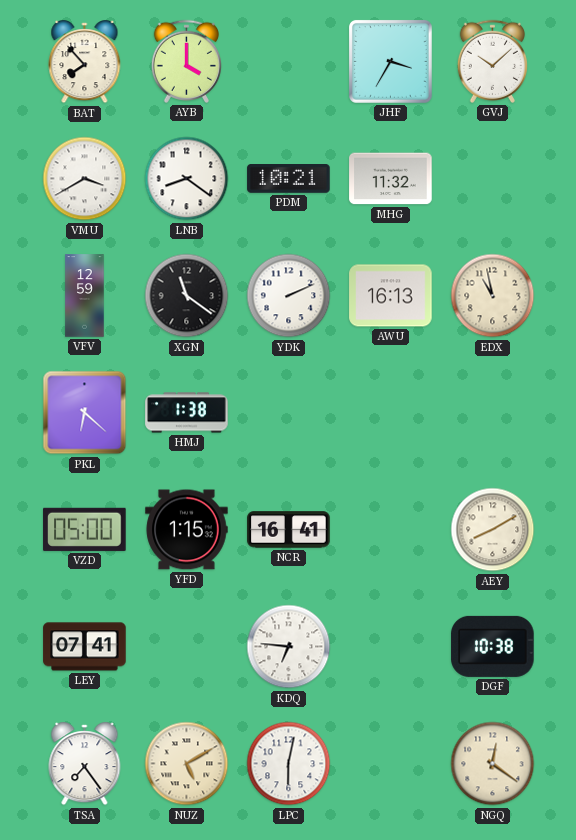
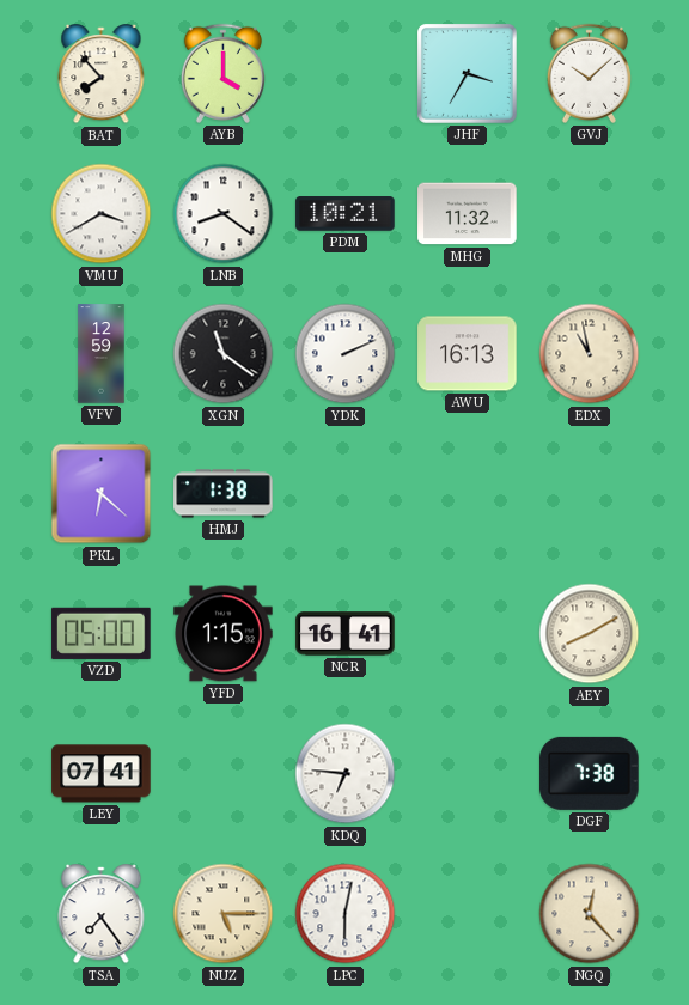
DGF: 10:38 -> 7:38
NUZ: 5:10 -> 5:15
NGQ: 12:21 -> 12:23
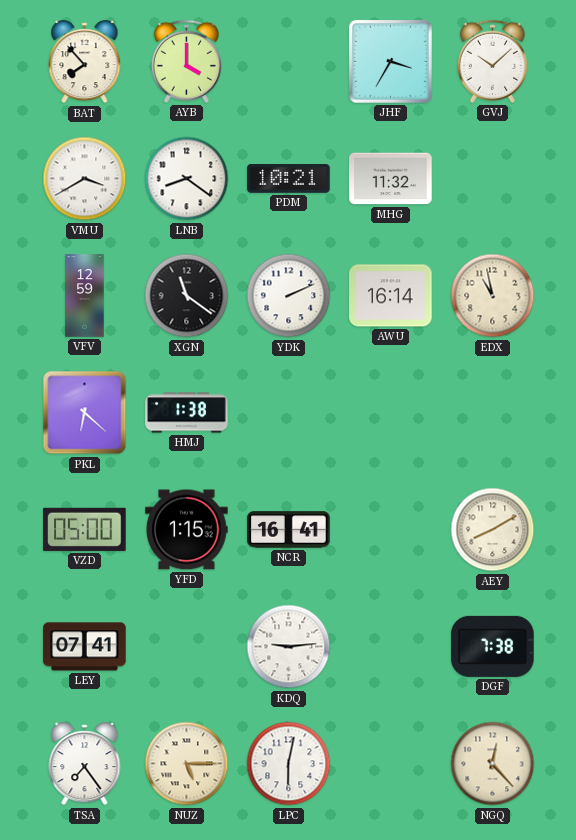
AWU: 16:13 -> 16:14
KDQ: 6:46 -> 9:14
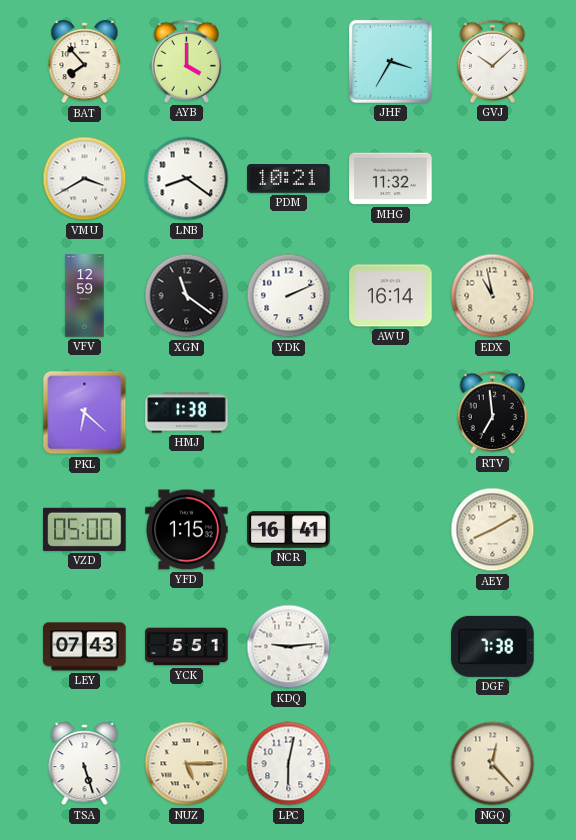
RTV: none -> 6:59
LEY: 07:41 -> 07:43
YCK: none -> 5:51
TSA: 7:24 -> 5:27
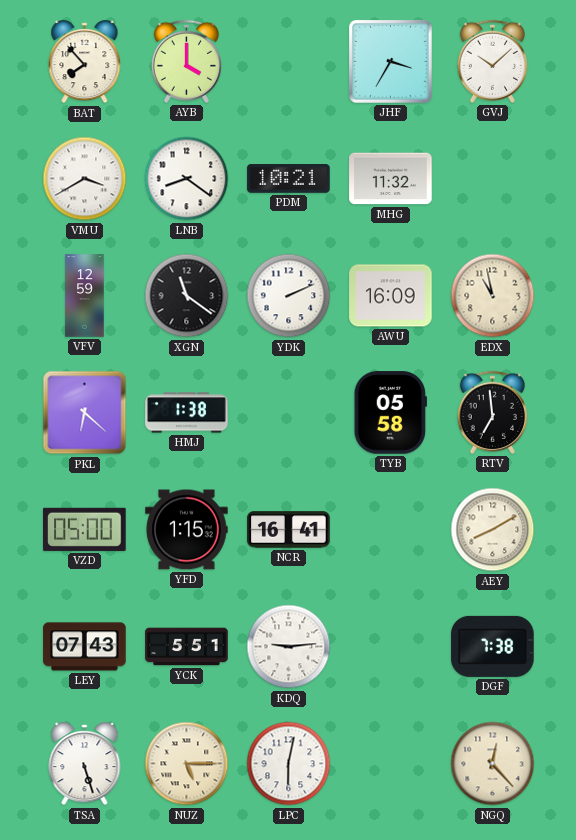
AWU: 16:14 -> 16:09
TYB: none -> 05:58
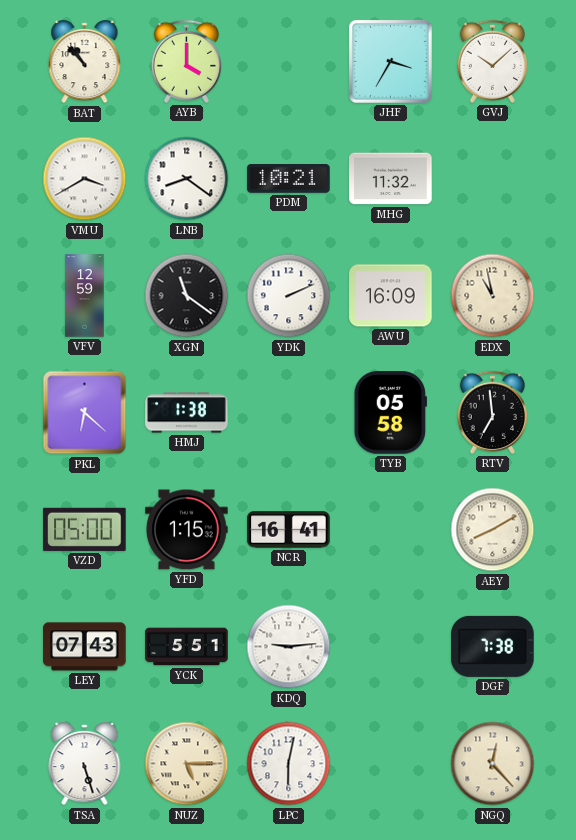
BAT: 7:53 -> 10:53
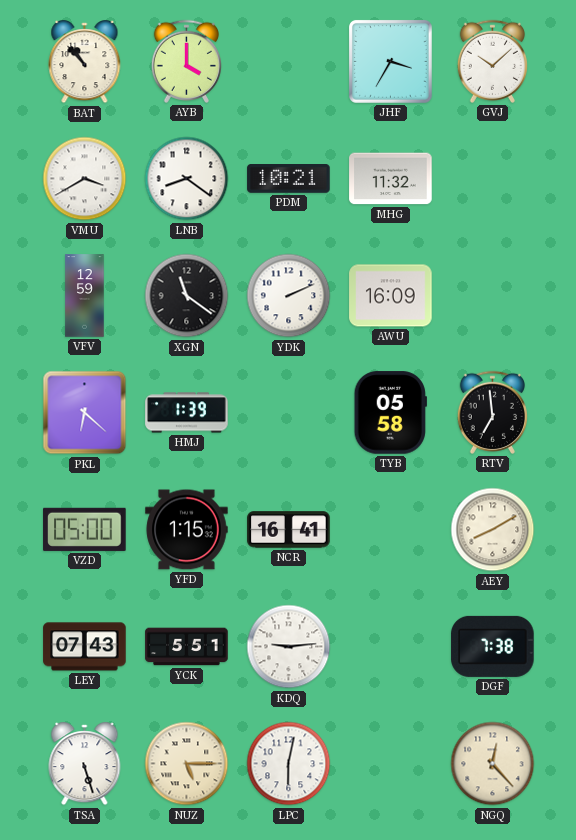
EDX: 10:58 -> none
HMJ: 1:38 -> 1:39
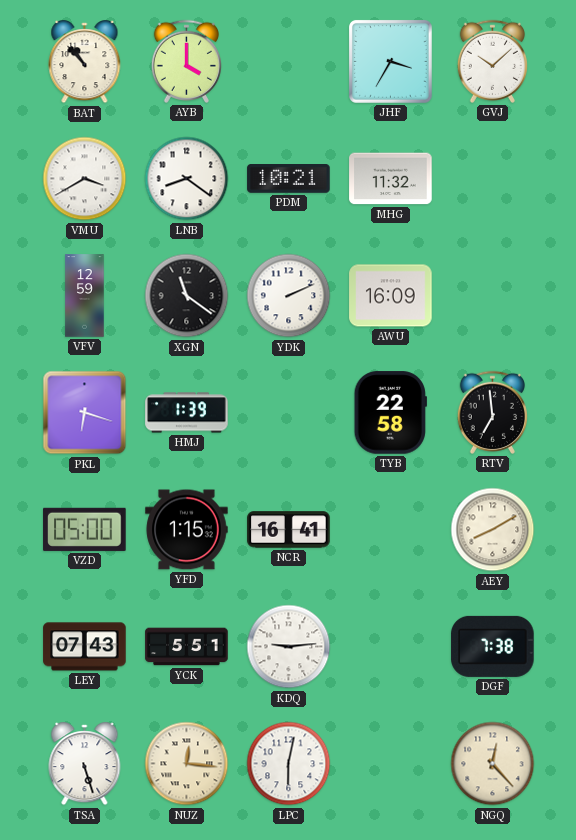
PKL: 6:22 -> 6:18
TYB: 05:58 -> 22:58
NUZ: 5:15 -> 12:16
